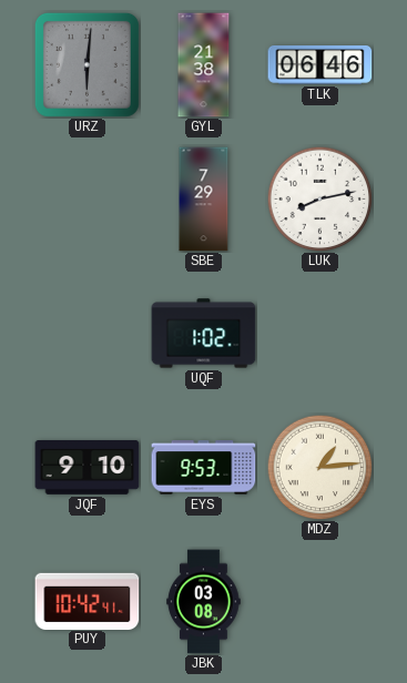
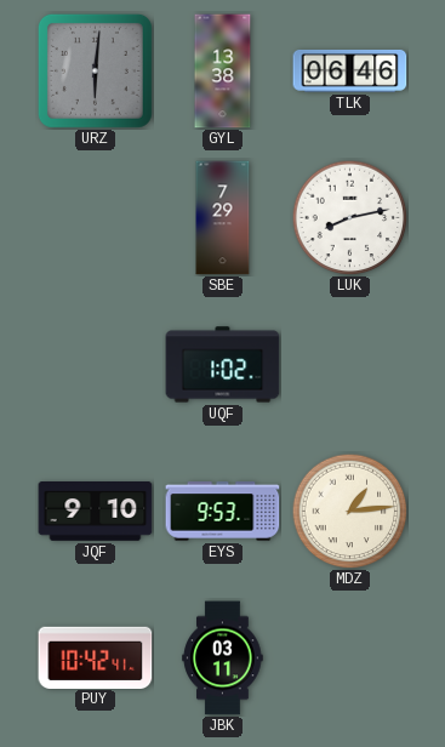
GYL: 21:38 -> 13:38
JBK: 03:08 -> 03:11
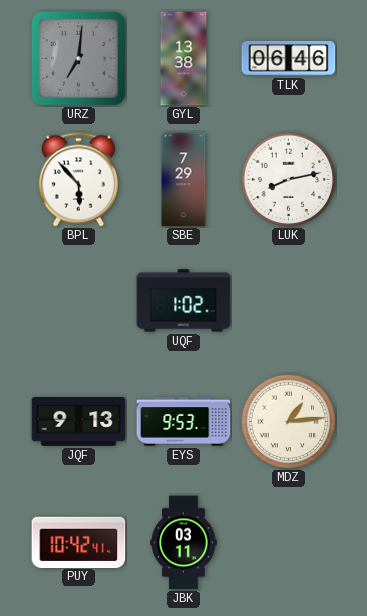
URZ: 6:01 -> 7:01
BPL: none -> 5:53
JQF: 9:10 -> 9:13
